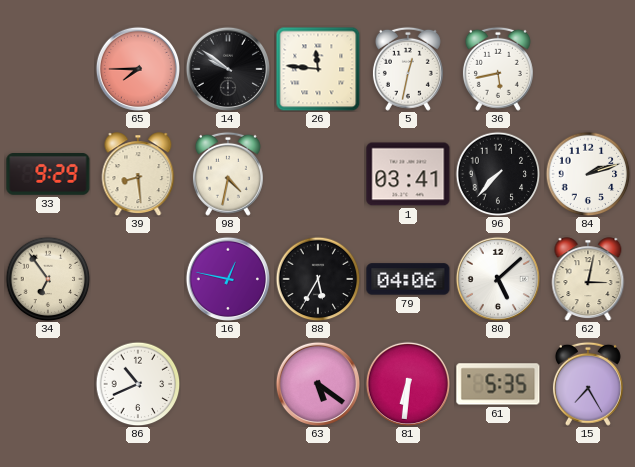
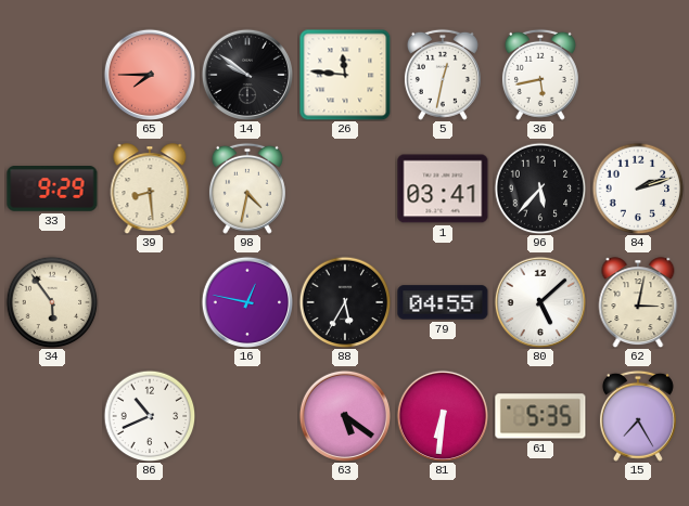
96: 7:37 -> 5:37
34: 6:54 -> 5:54
79: 04:06 -> 04:55
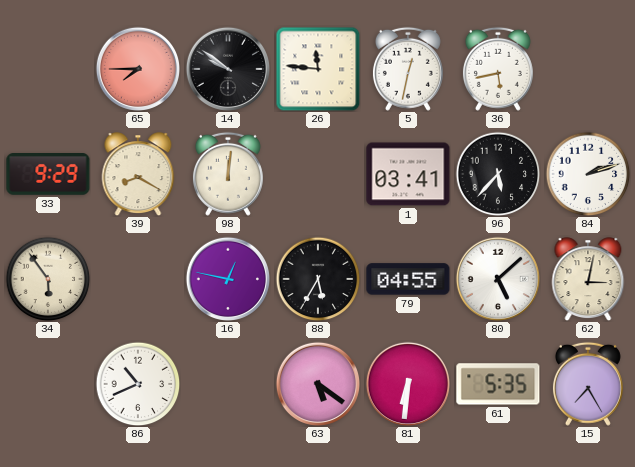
39: 8:29 -> 8:20
98: 4:32 -> 12:01
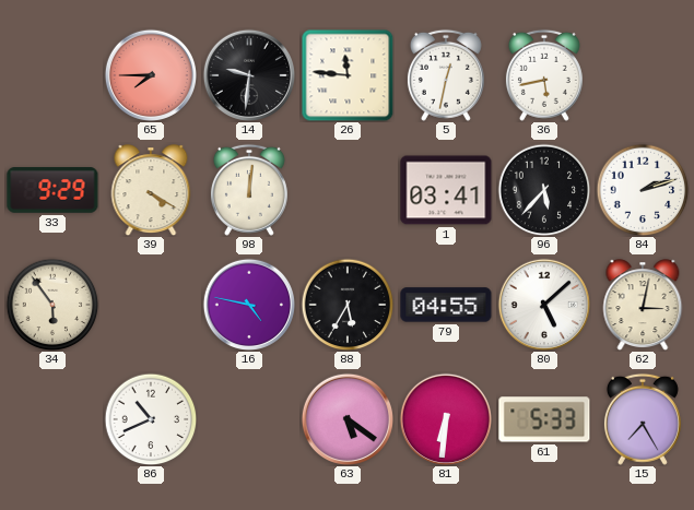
14: 9:51 -> 9:31
39: 8:20 -> 4:20
16: 12:47 -> 4:47
61: 5:35 -> 5:33
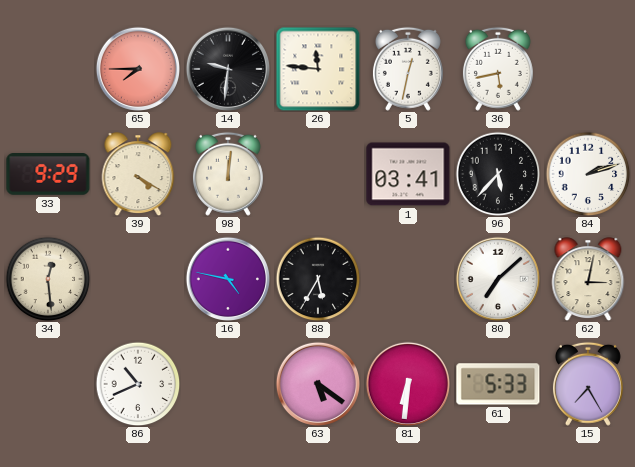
34: 5:54 -> 12:29
79: 04:55 -> none
80: 5:08 -> 7:08
